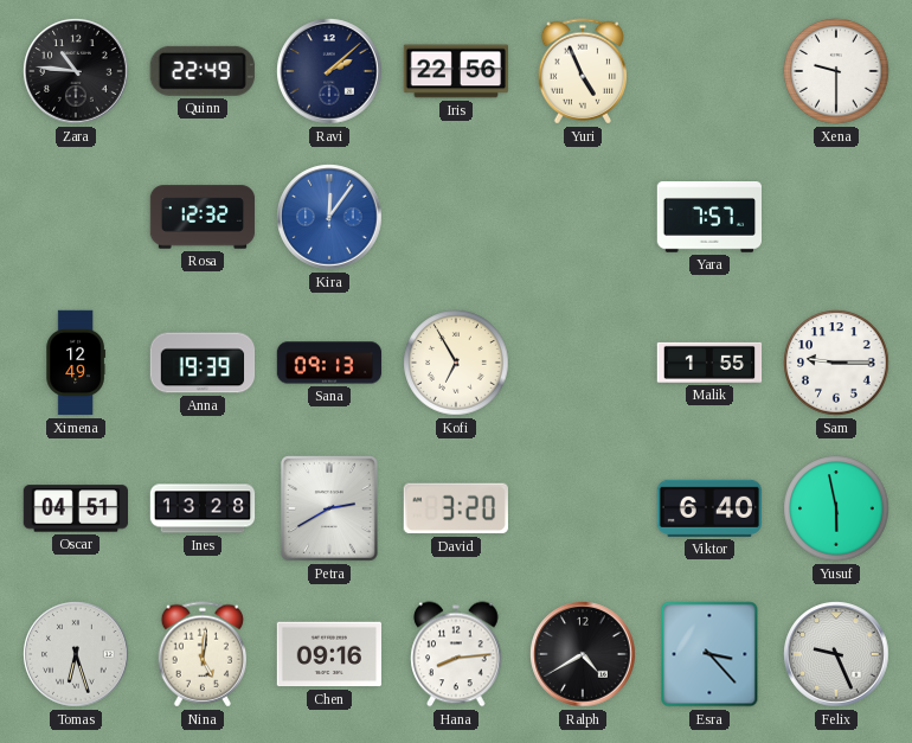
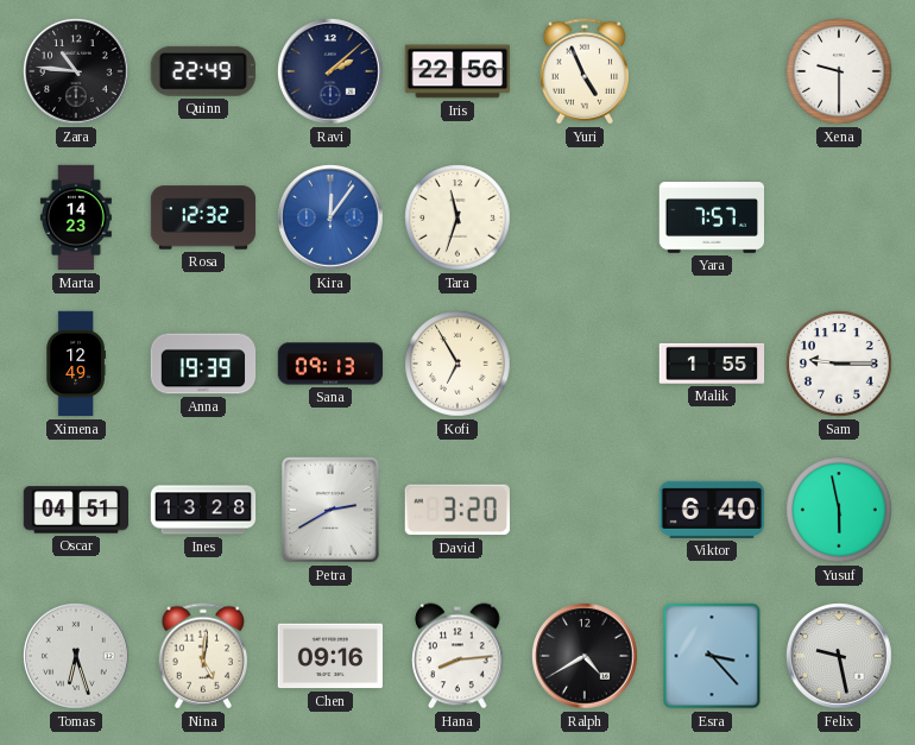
Marta: none -> 14:23
Tara: none -> 11:33
Felix: 9:26 -> 9:28
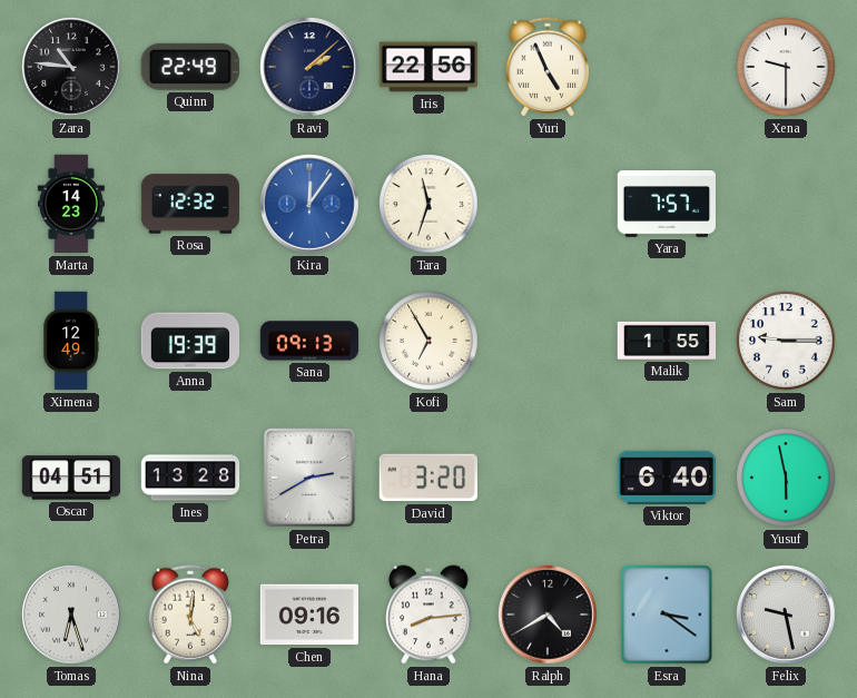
Esra: 3:23 -> 3:21
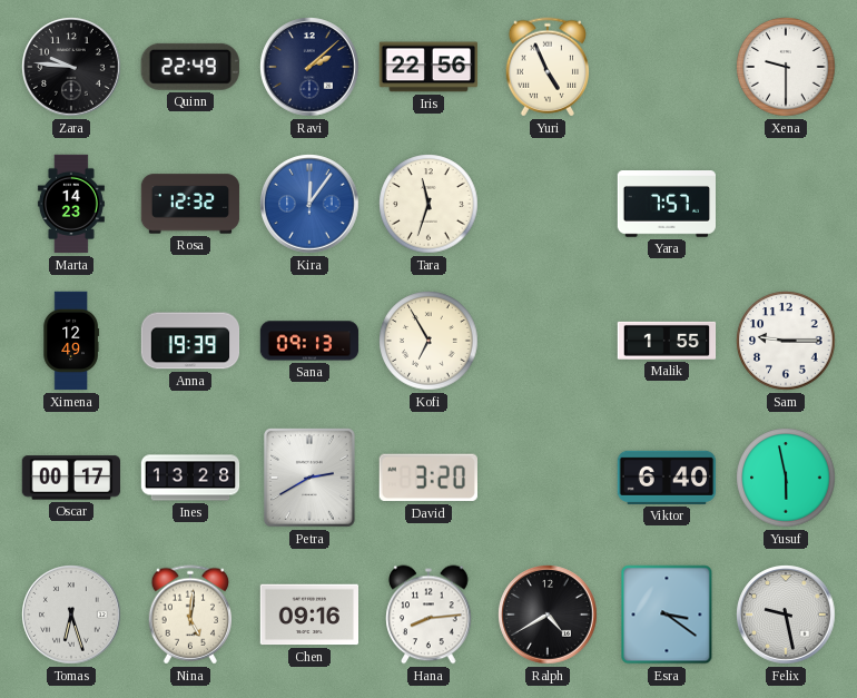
Zara: 10:46 -> 9:46
Oscar: 04:51 -> 00:17
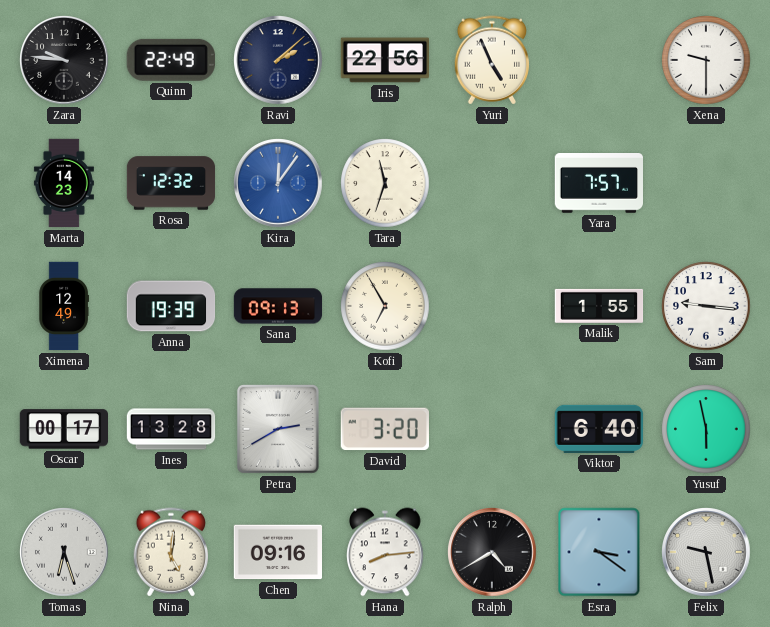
Sam: 9:15 -> 9:16
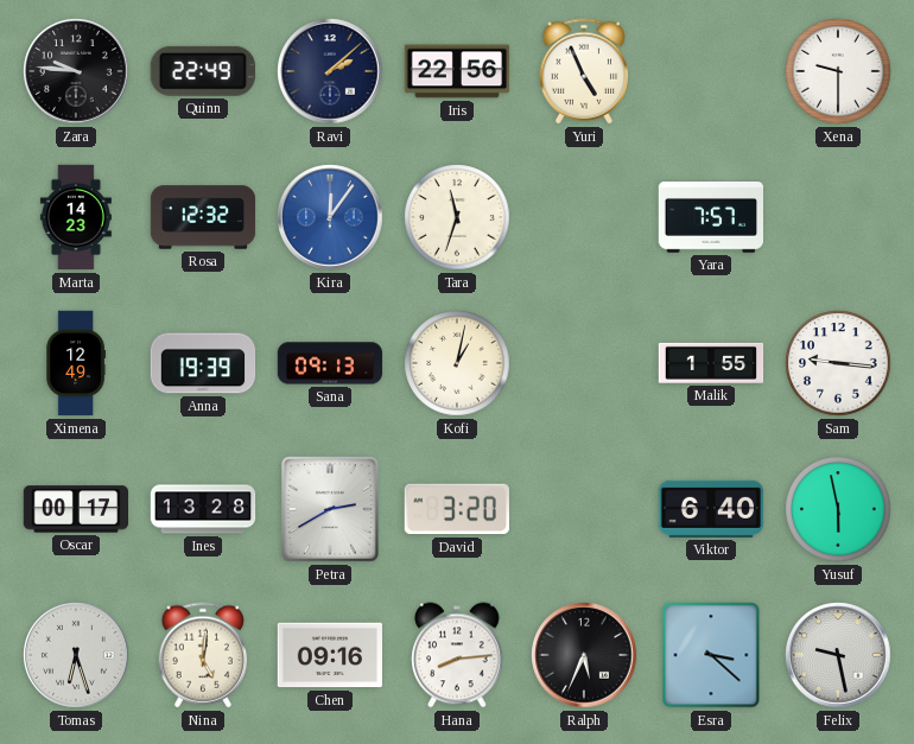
Kofi: 6:55 -> 1:02
Ralph: 4:40 -> 5:34
Esra: 3:21 -> 3:22
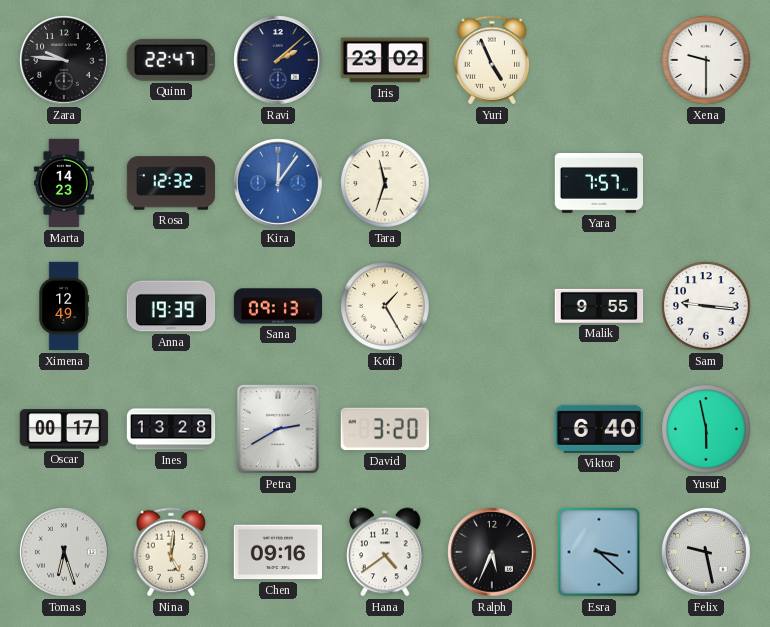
Quinn: 22:49 -> 22:47
Iris: 22:56 -> 23:02
Kofi: 1:02 -> 1:25
Malik: 1:55 -> 9:55
Hana: 8:14 -> 4:39
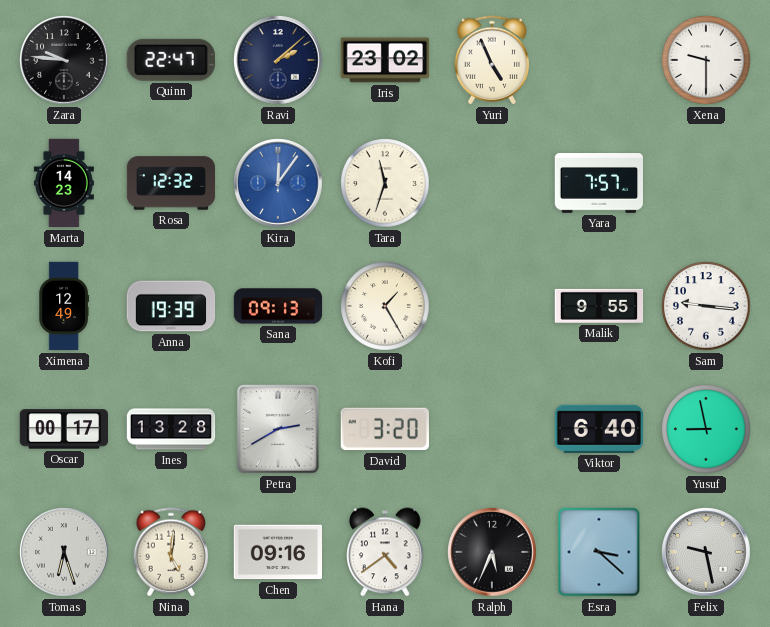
Yusuf: 5:58 -> 8:58
